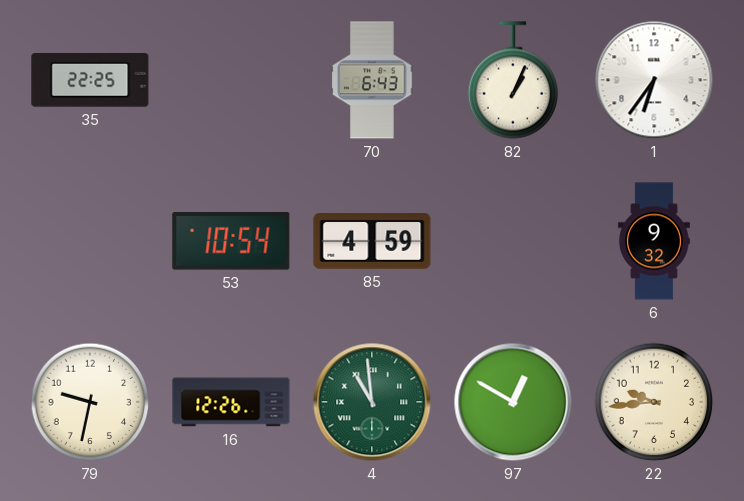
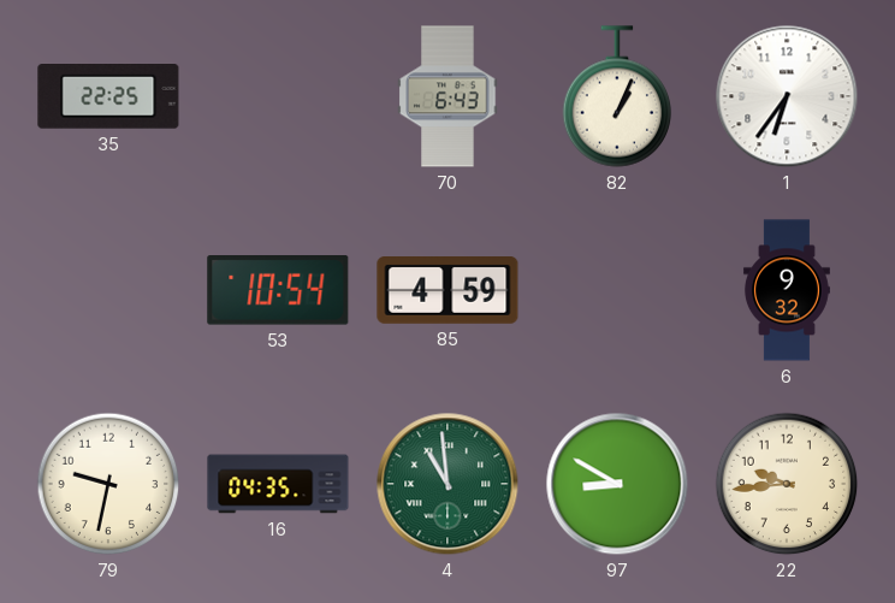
16: 12:26 -> 04:35
97: 12:50 -> 8:50
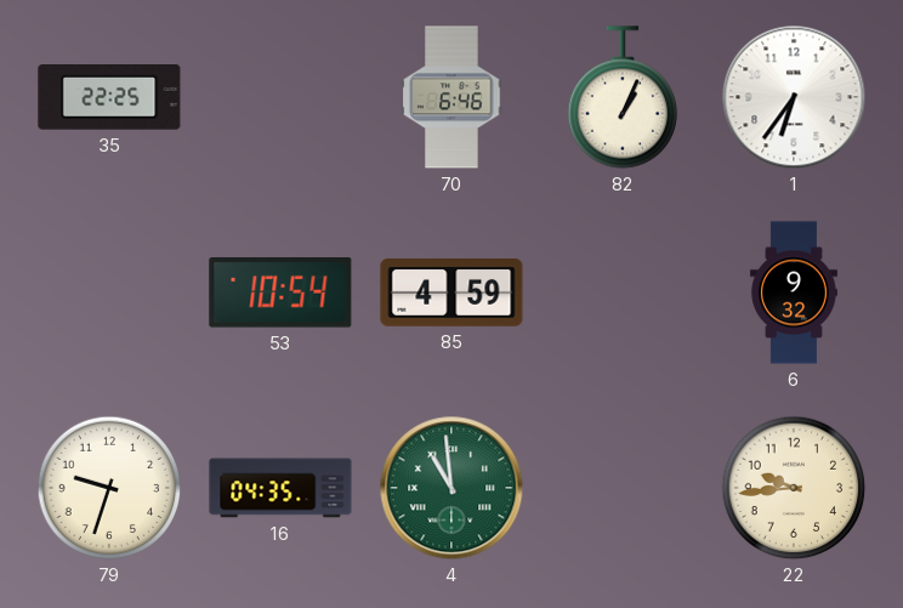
70: 6:43 -> 6:46
79: 9:32 -> 9:33
97: 8:50 -> none
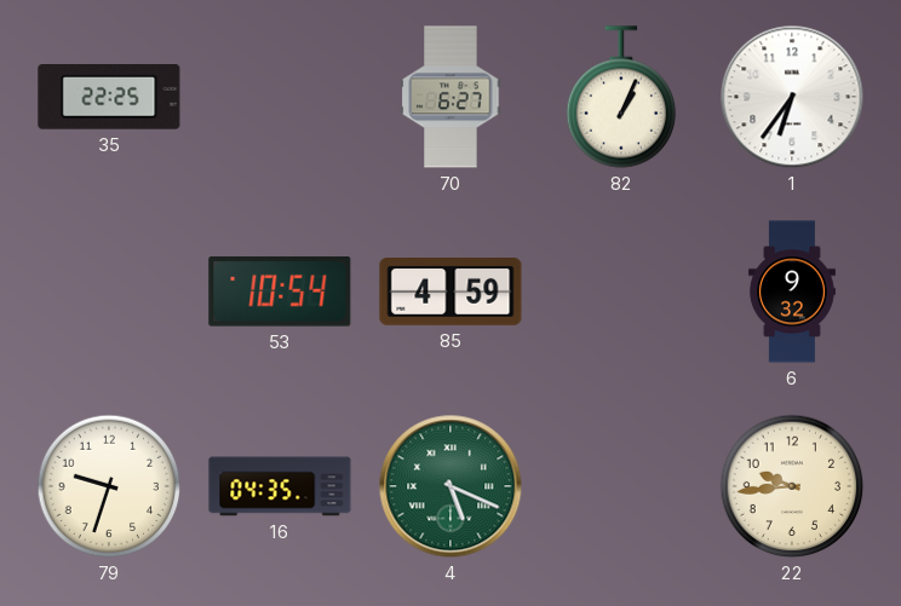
70: 6:46 -> 6:27
4: 10:59 -> 5:19
